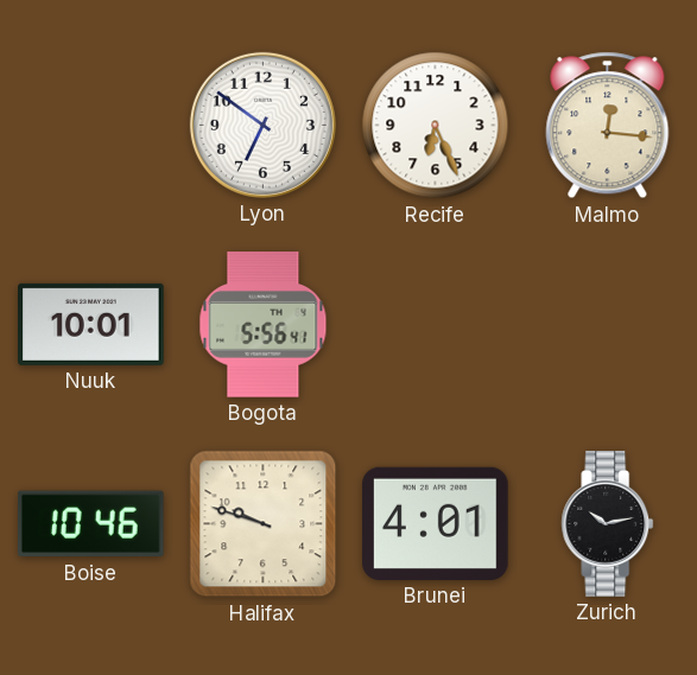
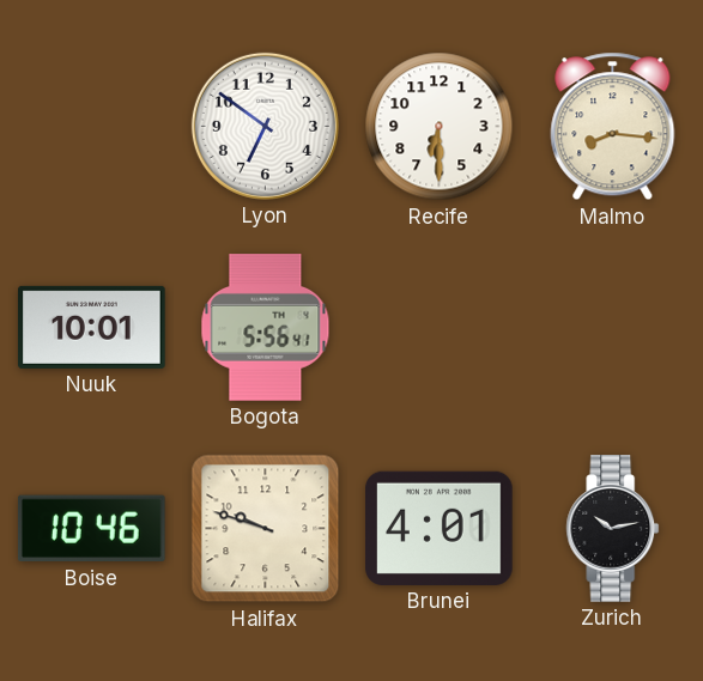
Recife: 6:26 -> 6:30
Malmo: 12:16 -> 8:16
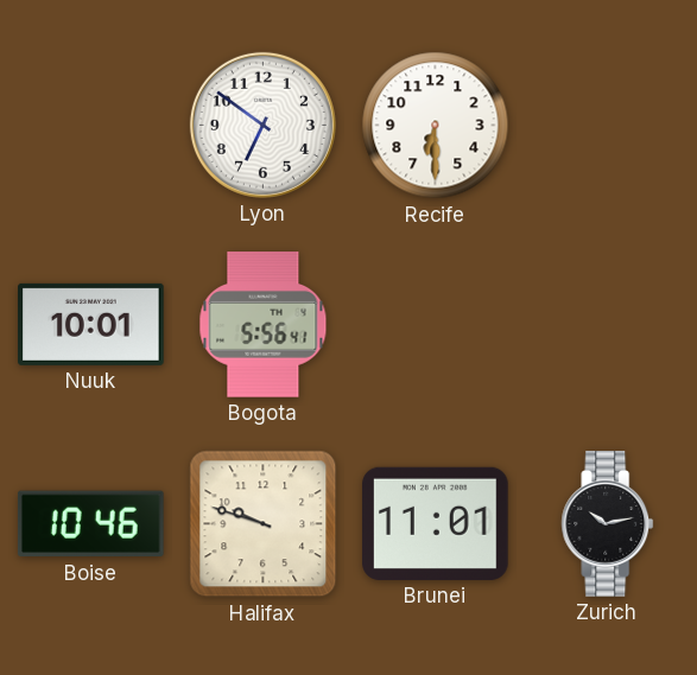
Malmo: 8:16 -> none
Brunei: 4:01 -> 11:01
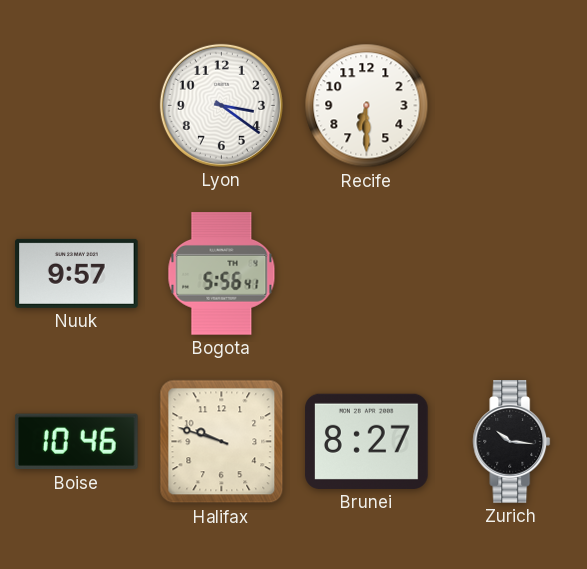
Lyon: 6:51 -> 3:21
Nuuk: 10:01 -> 9:57
Brunei: 11:01 -> 8:27
Zurich: 10:13 -> 10:16
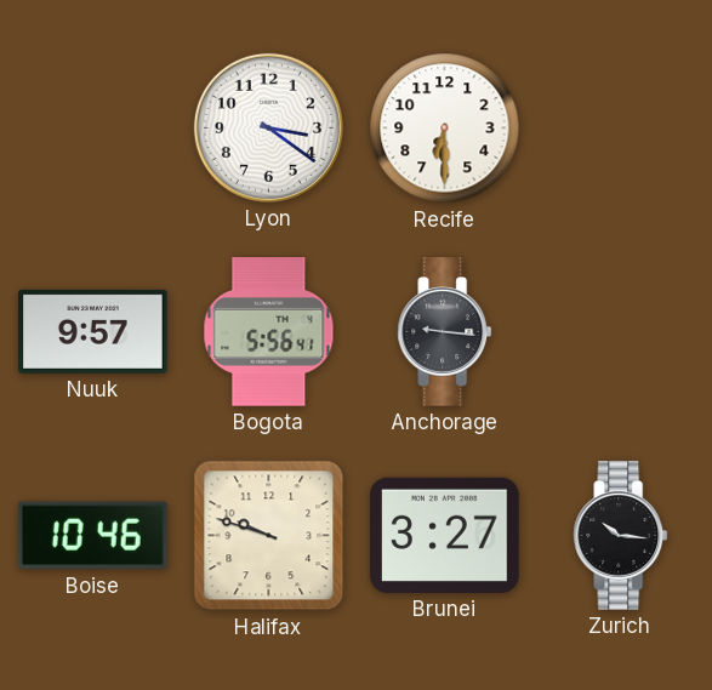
Anchorage: none -> 9:16
Brunei: 8:27 -> 3:27
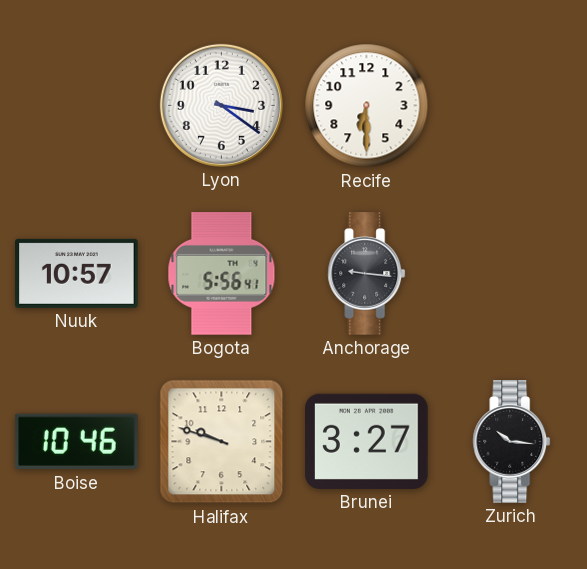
Nuuk: 9:57 -> 10:57
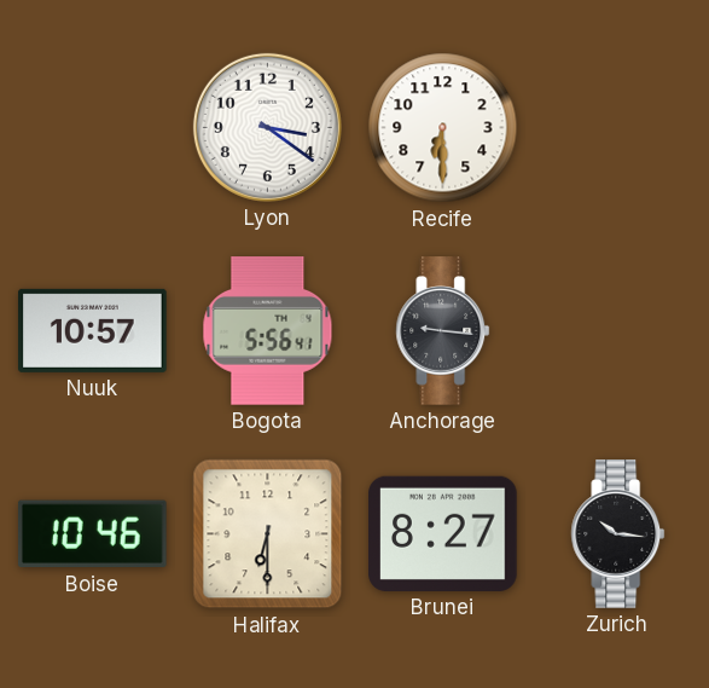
Halifax: 9:48 -> 6:30
Brunei: 3:27 -> 8:27
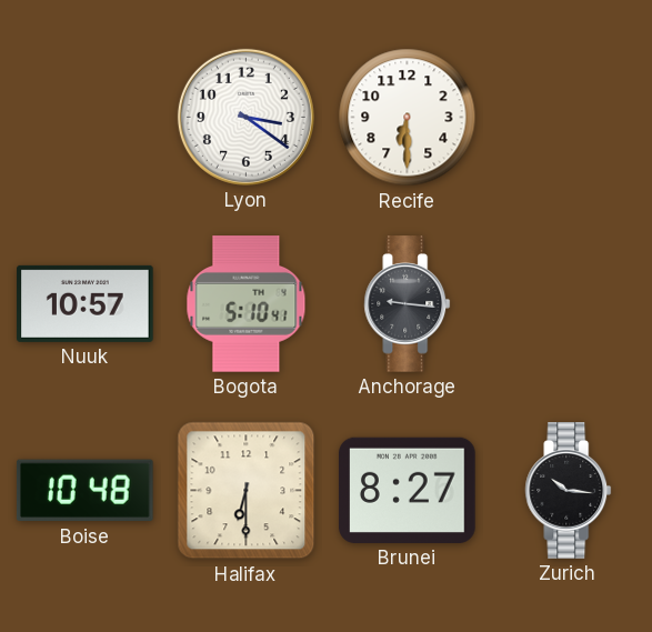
Bogota: 5:56 -> 5:10
Boise: 10:46 -> 10:48
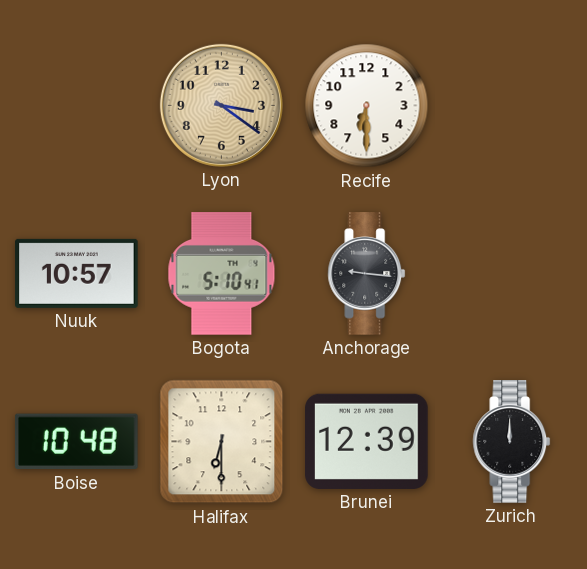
Lyon dial: white -> champagne
Brunei: 8:27 -> 12:39
Zurich: 10:16 -> 12:00
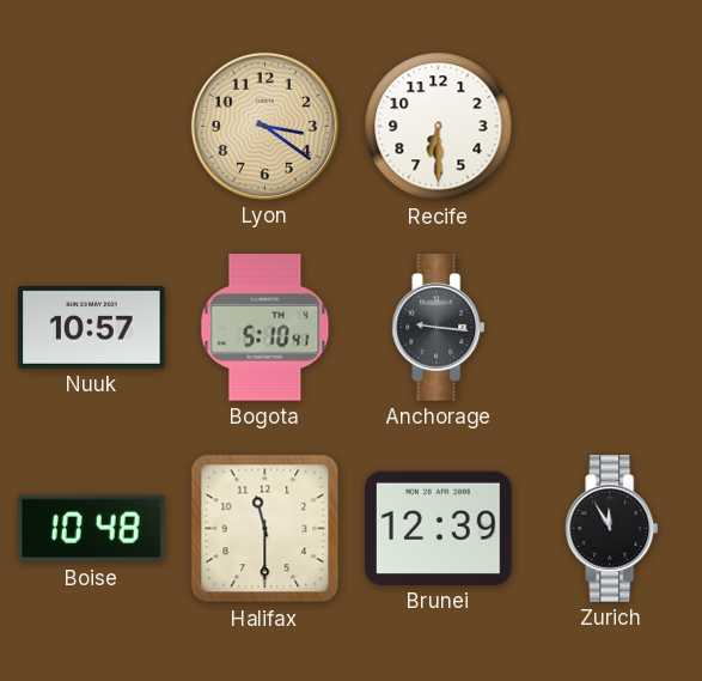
Halifax: 6:30 -> 11:30
Zurich: 12:00 -> 11:55
